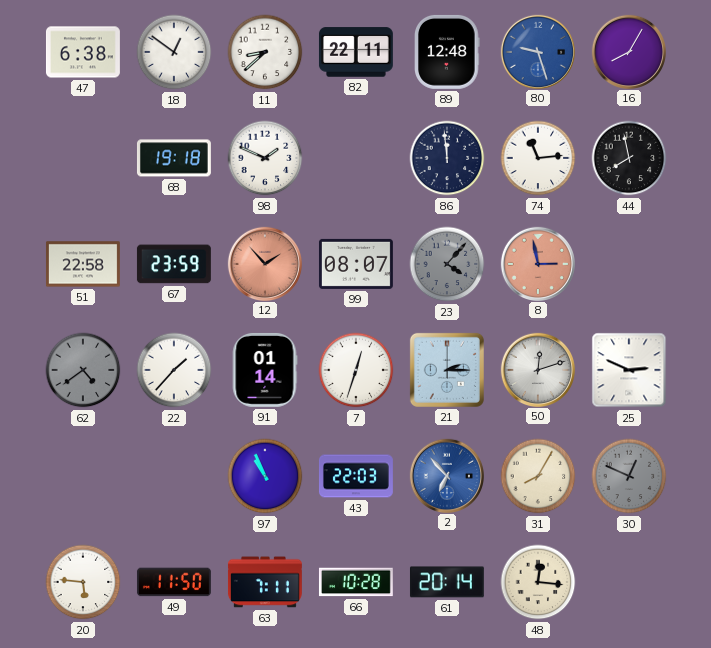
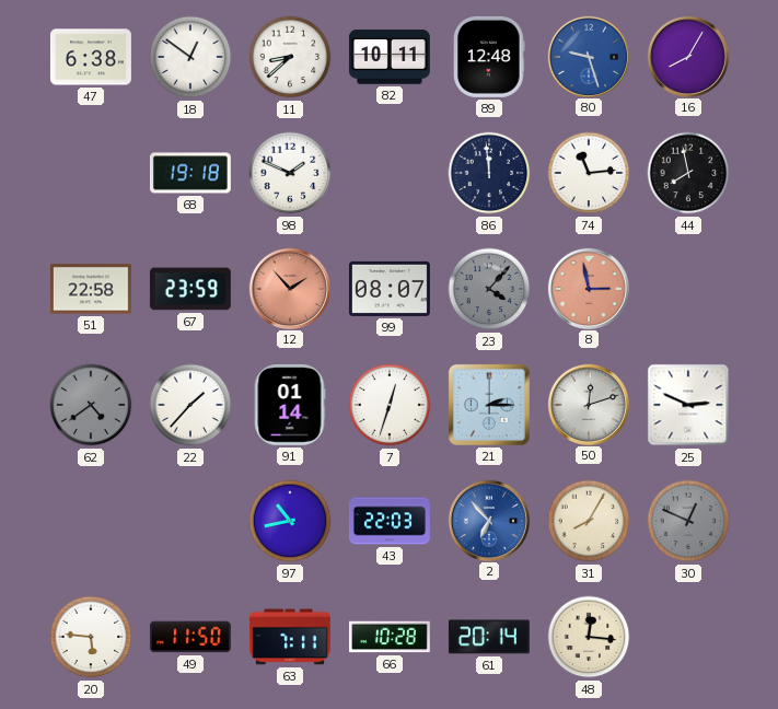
82: 22:11 -> 10:11
97: 10:56 -> 10:43
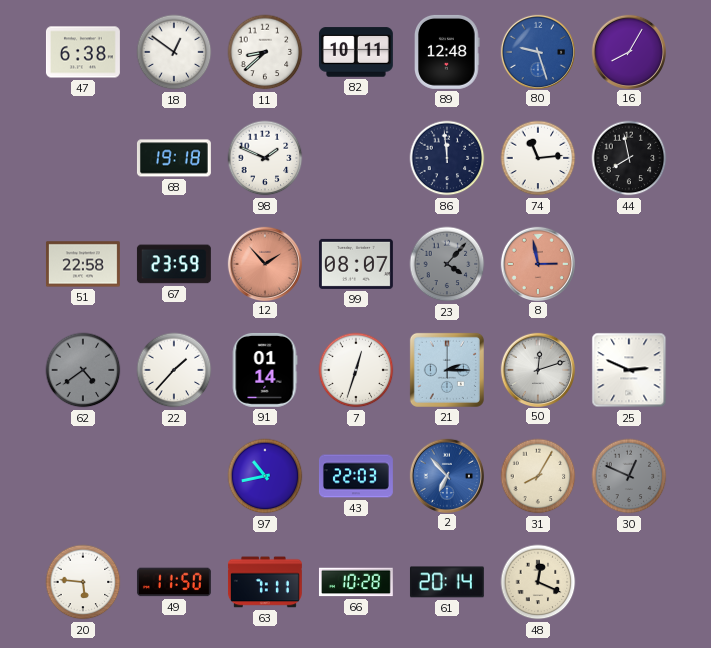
48: 12:16 -> 12:19
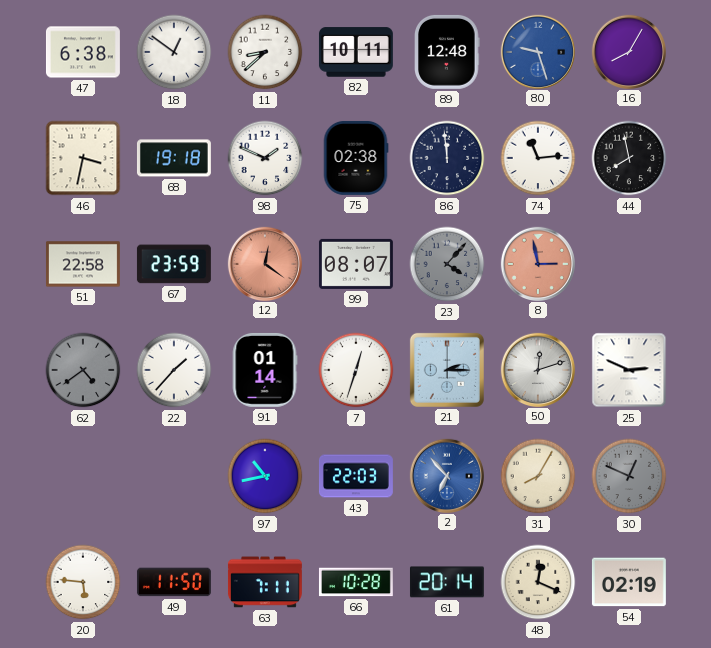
46: none -> 3:32
75: none -> 02:38
12: 1:53 -> 12:21
54: none -> 02:19
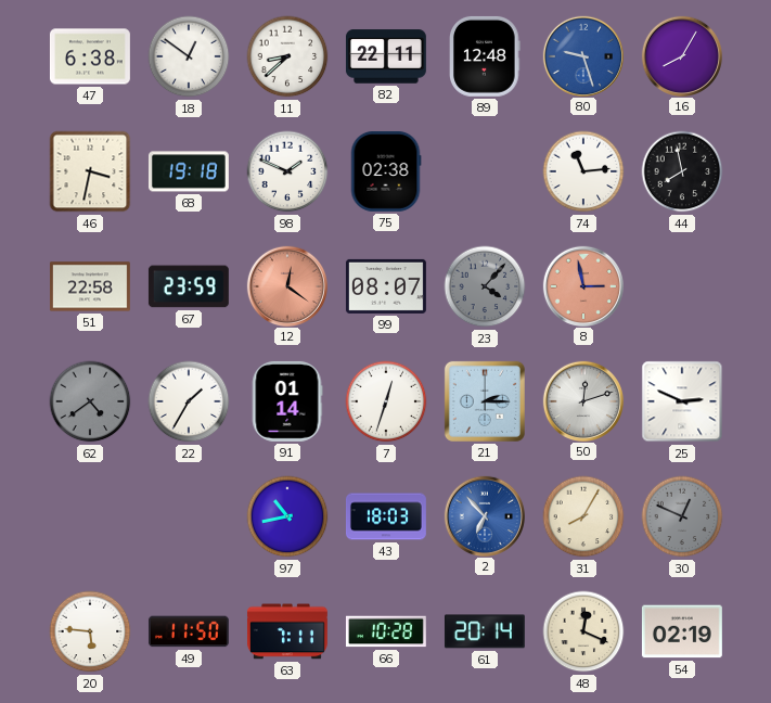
82: 10:11 -> 22:11
86: 11:59 -> none
22: 1:37 -> 1:35
43: 22:03 -> 18:03
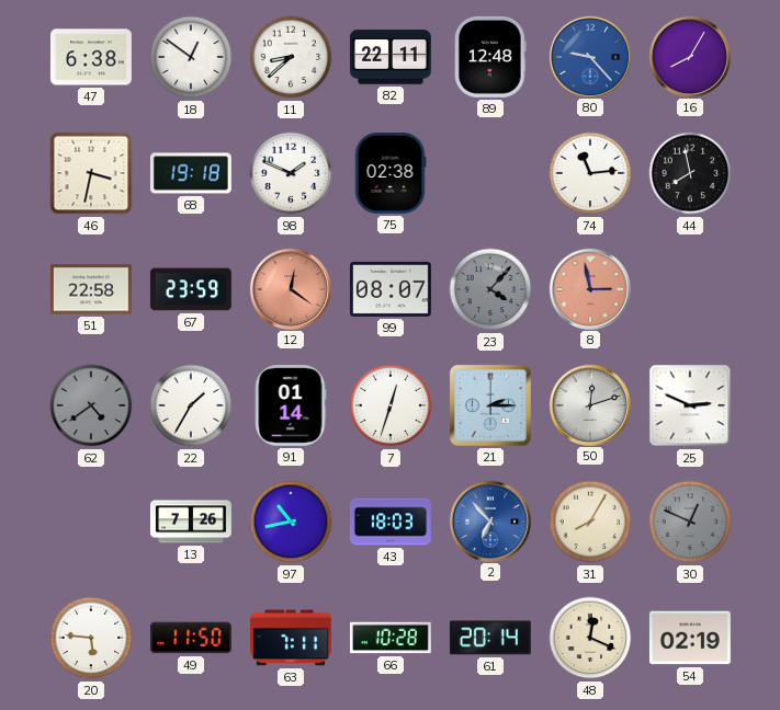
80: 9:27 -> 9:23
13: none -> 7:26
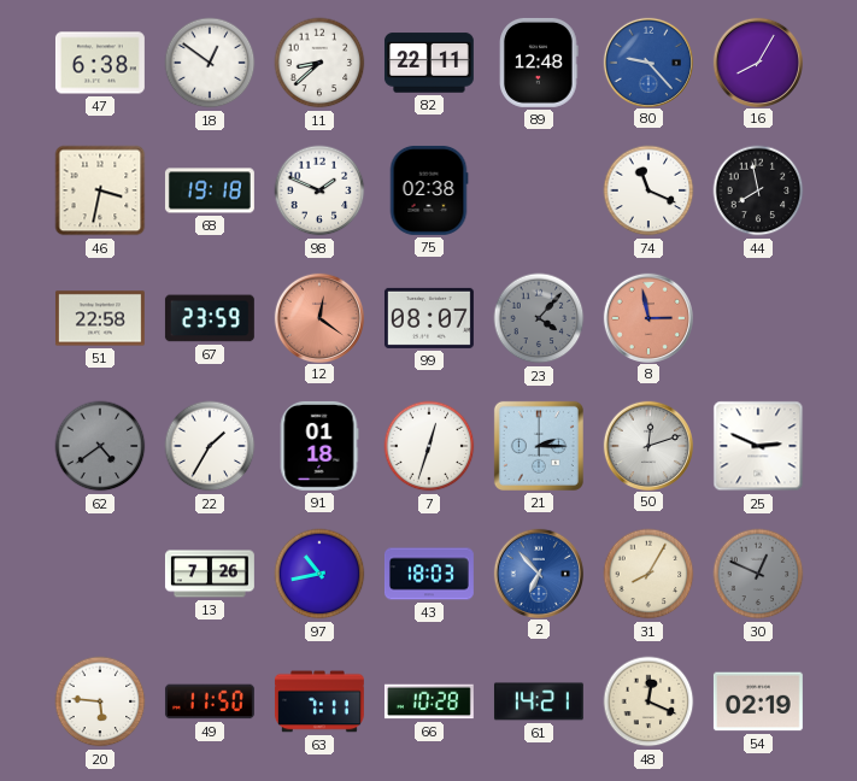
74: 11:14 -> 11:19
91: 01:14 -> 01:18
61: 20:14 -> 14:21
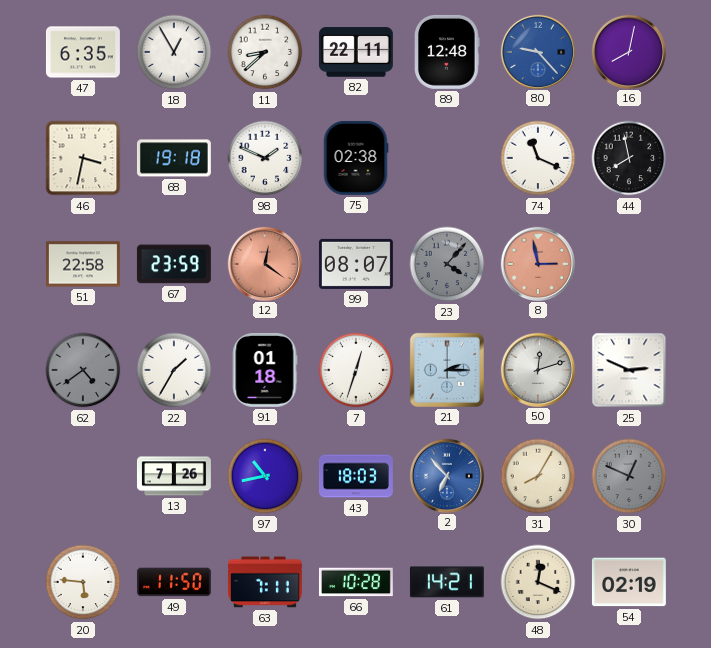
47: 6:38 -> 6:35
18: 12:51 -> 12:55
16: 8:05 -> 8:02
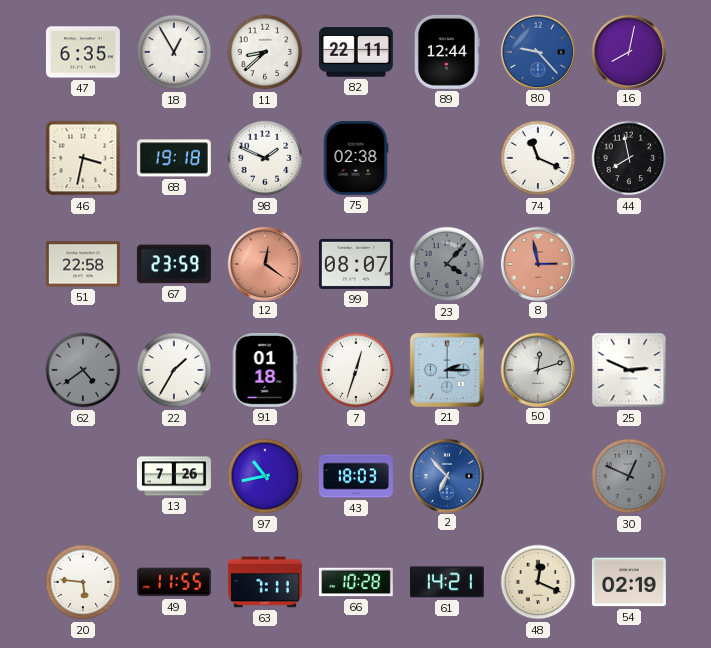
89: 12:48 -> 12:44
31: 8:05 -> none
49: 11:50 -> 11:55
